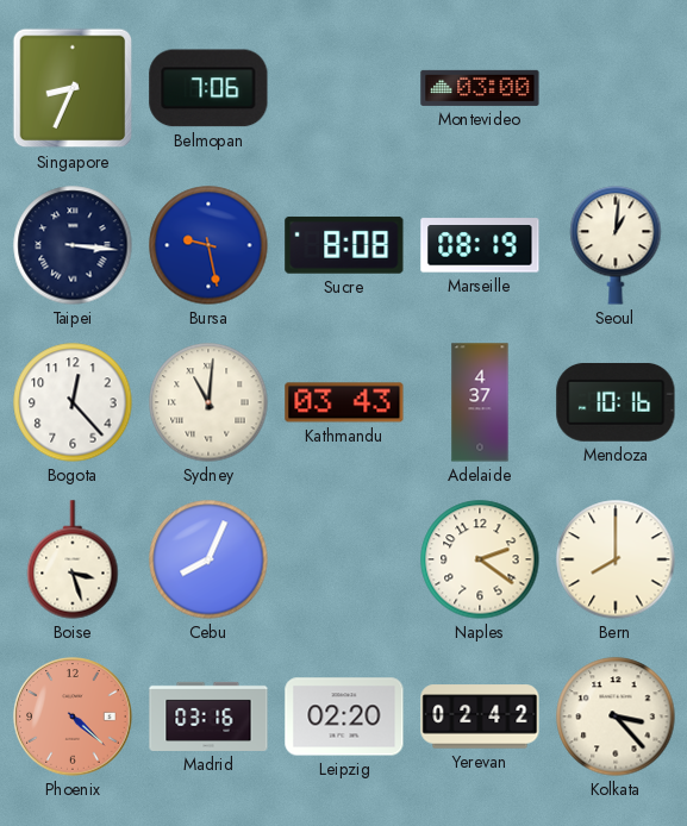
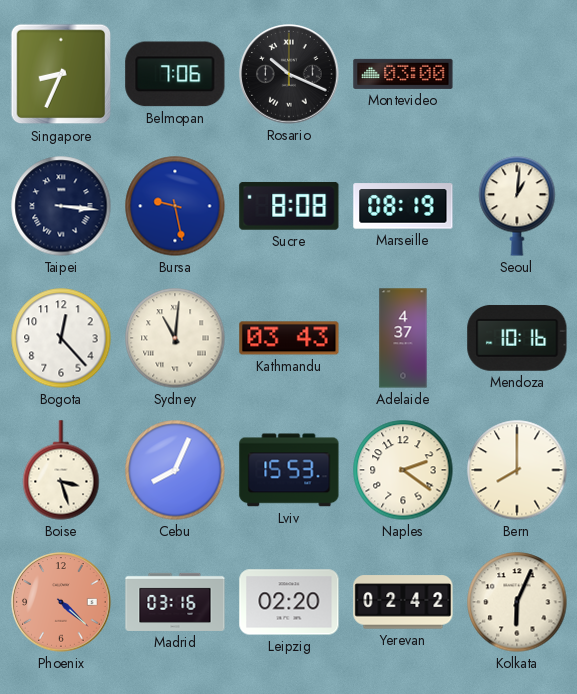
Rosario: none -> 10:19
Lviv: none -> 15:53
Kolkata: 3:23 -> 6:04
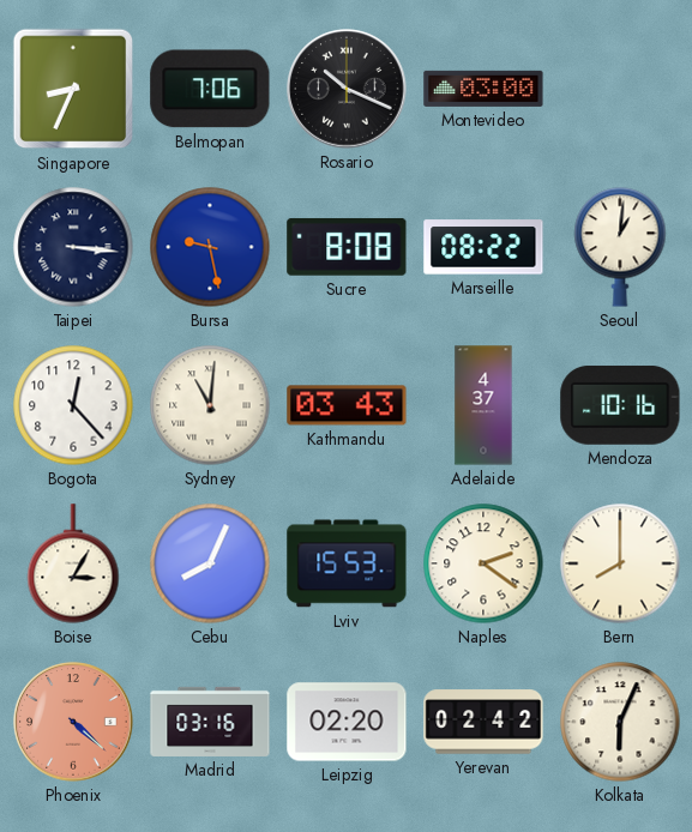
Marseille: 08:19 -> 08:22
Boise: 3:27 -> 3:05
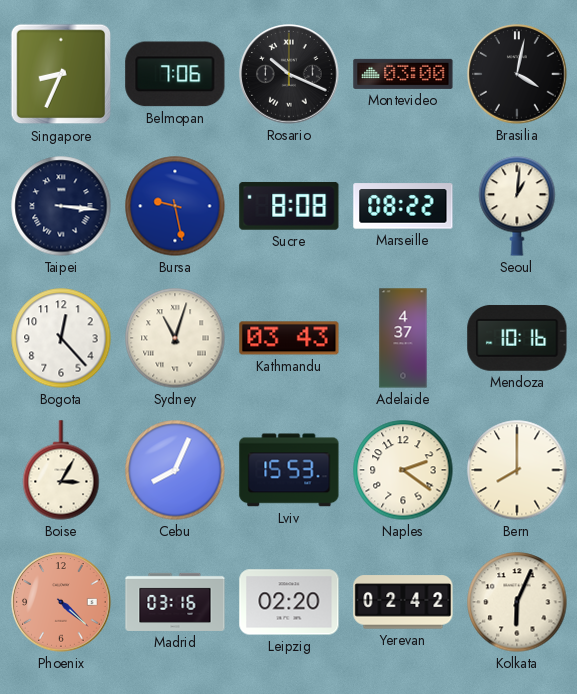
Brasilia: none -> 4:02
Sydney: 11:01 -> 11:03
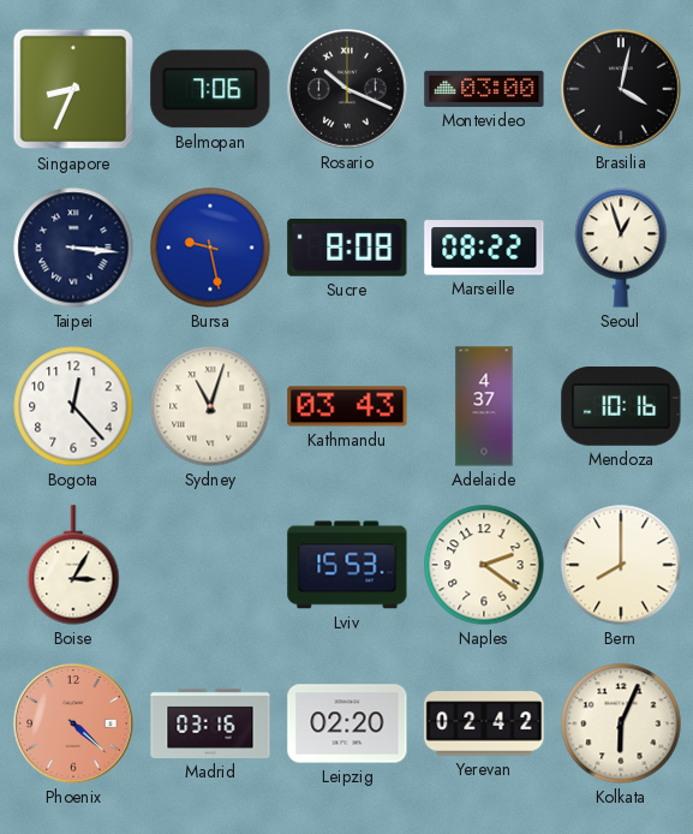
Seoul: 1:01 -> 12:57
Cebu: 8:04 -> none
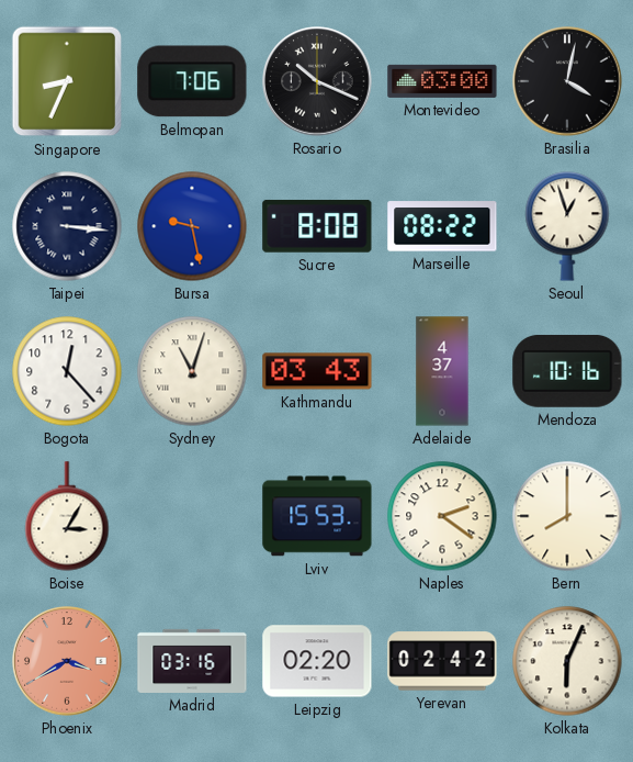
Phoenix: 4:22 -> 3:40
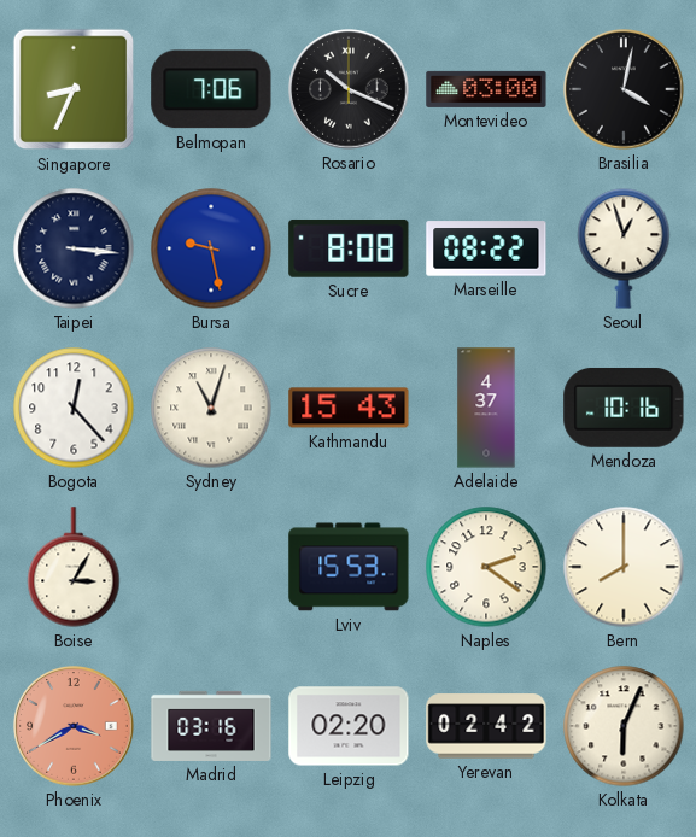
Kathmandu: 03:43 -> 15:43
